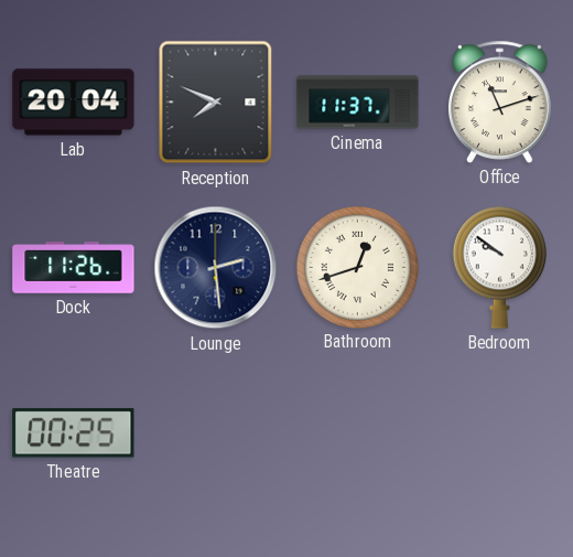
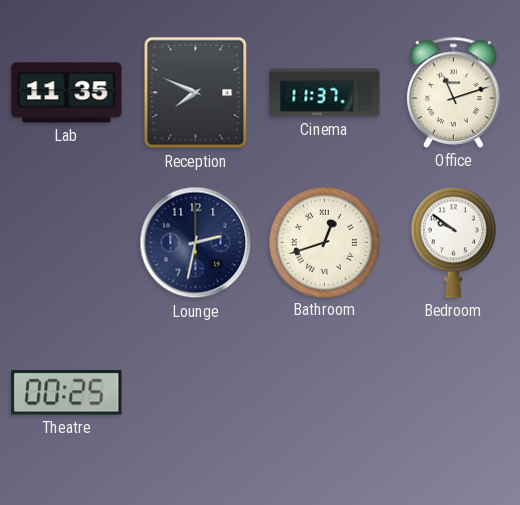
Lab: 20:04 -> 11:35
Dock: 11:26 -> none
Lounge: 2:29 -> 2:32
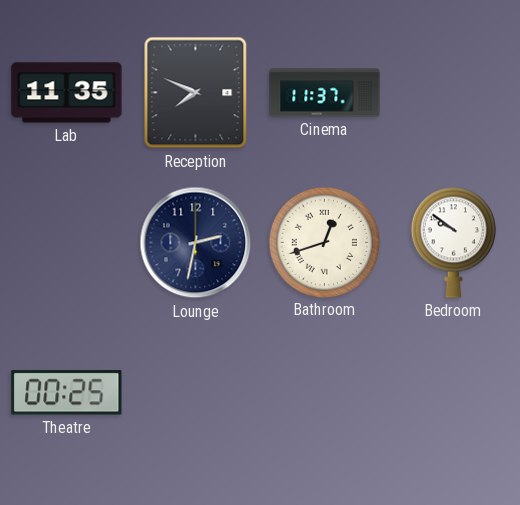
Office: 11:12 -> none
